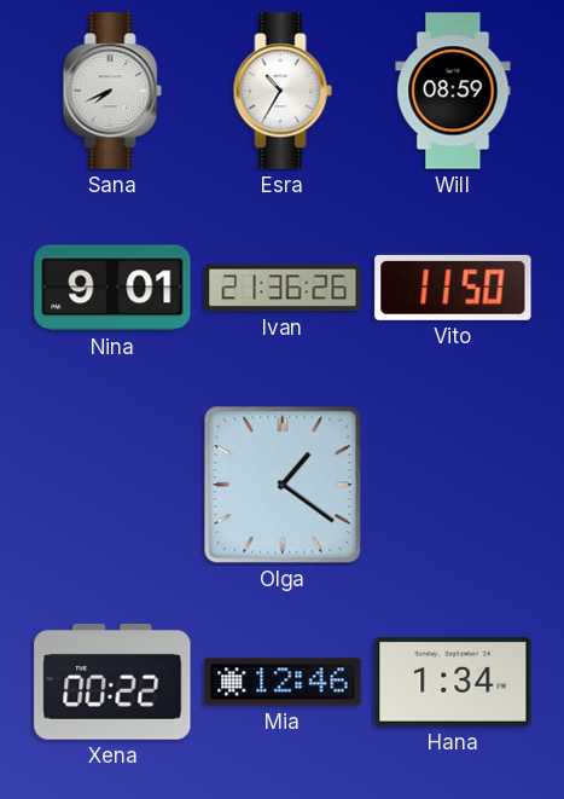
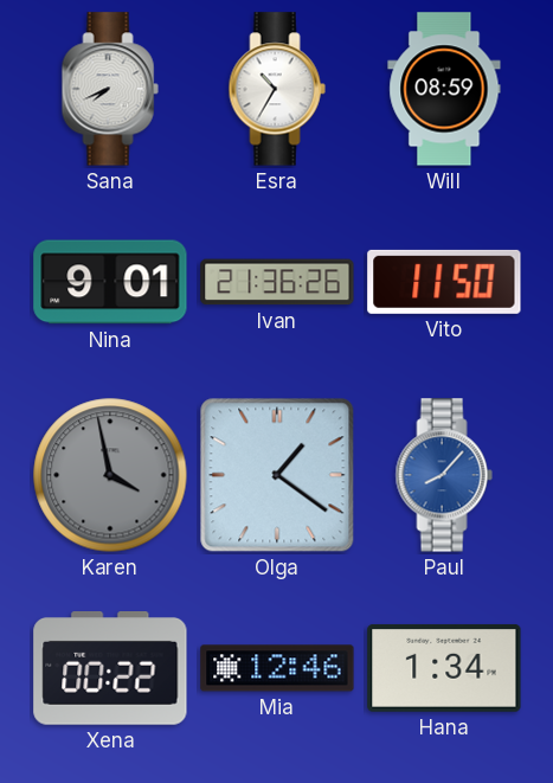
Karen: none -> 3:58
Paul: none -> 8:07
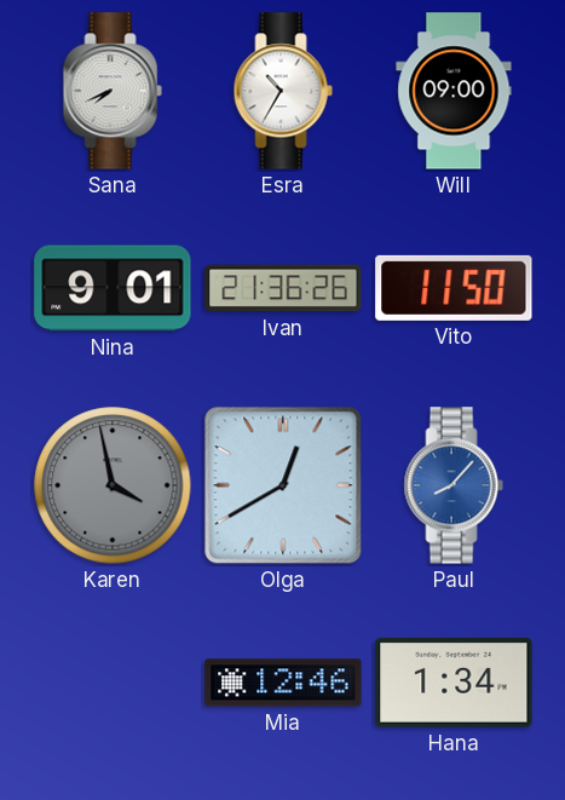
Will: 08:59 -> 09:00
Olga: 1:21 -> 12:40
Xena: 00:22 -> none
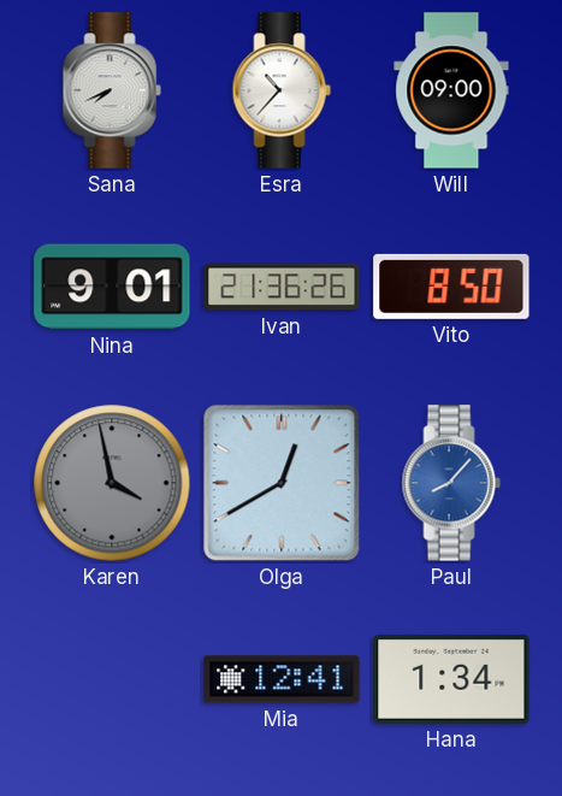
Esra: 10:35 -> 10:37
Vito: 11:50 -> 8:50
Mia: 12:46 -> 12:41
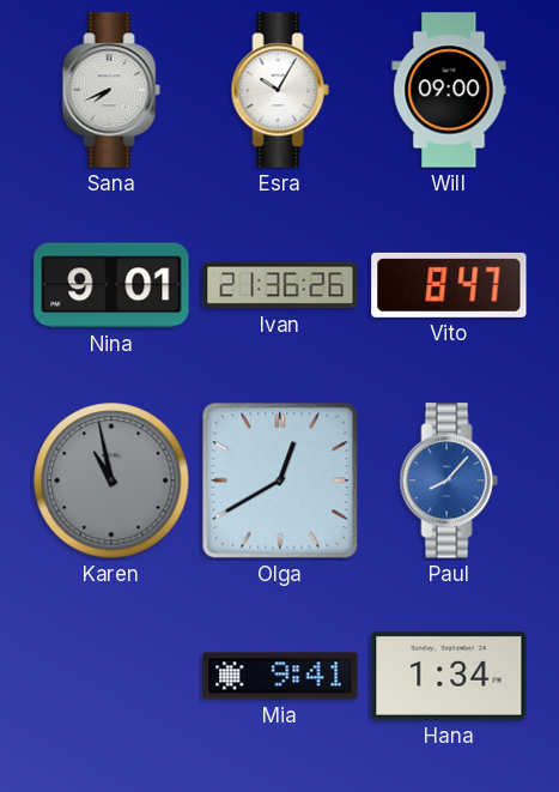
Esra: 10:37 -> 10:05
Vito: 8:50 -> 8:47
Karen: 3:58 -> 10:58
Mia: 12:41 -> 9:41
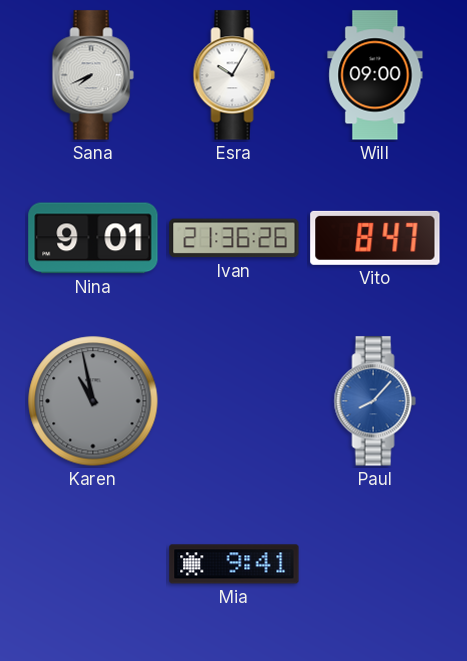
Olga: 12:40 -> none
Hana: 1:34 -> none
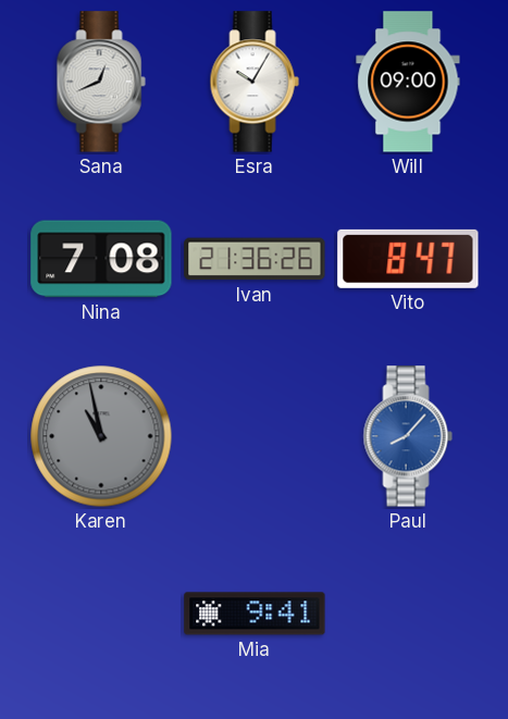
Sana: 7:41 -> 12:41
Nina: 9:01 -> 7:08
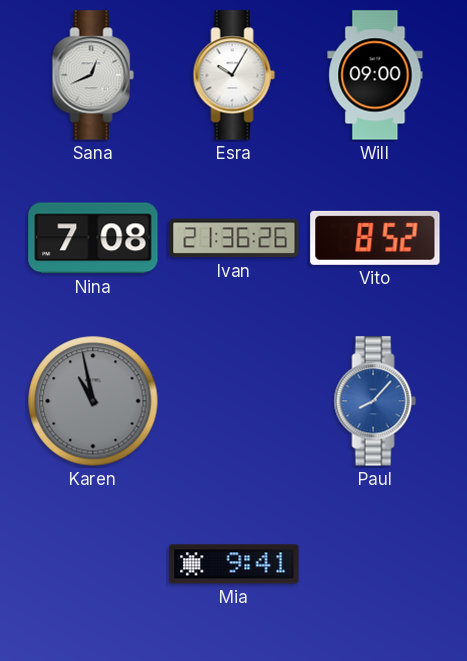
Vito: 8:47 -> 8:52
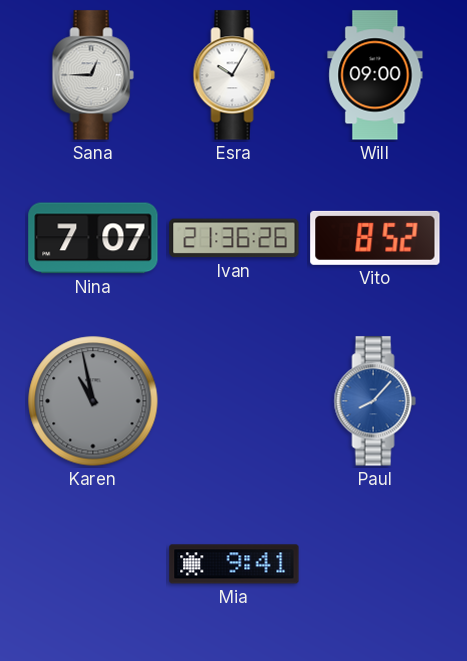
Sana: 12:41 -> 12:45
Nina: 7:08 -> 7:07
